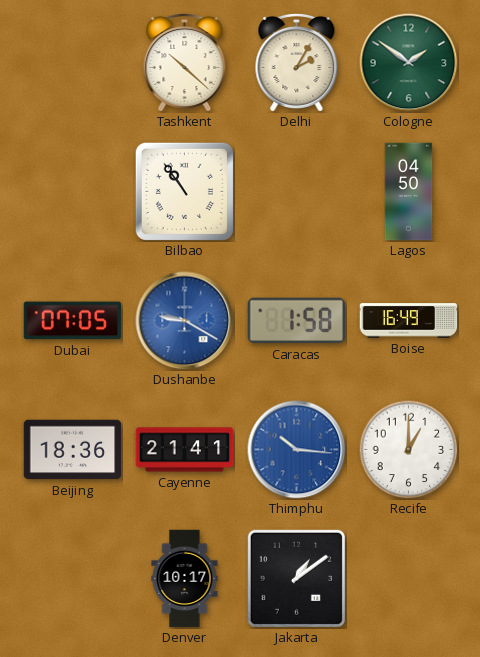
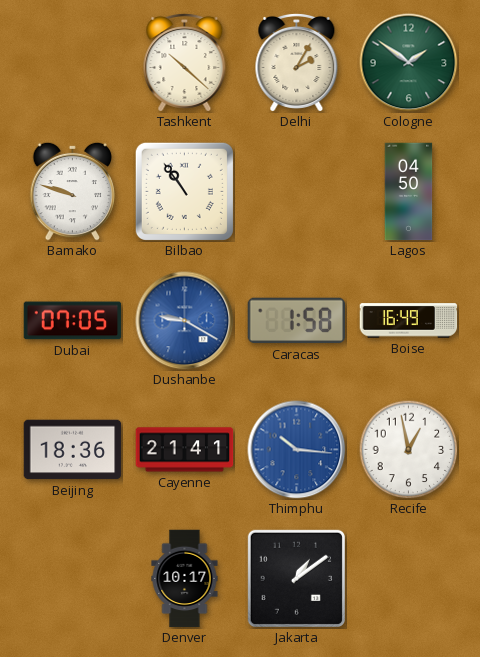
Bamako: none -> 9:48
Recife: 1:00 -> 12:58
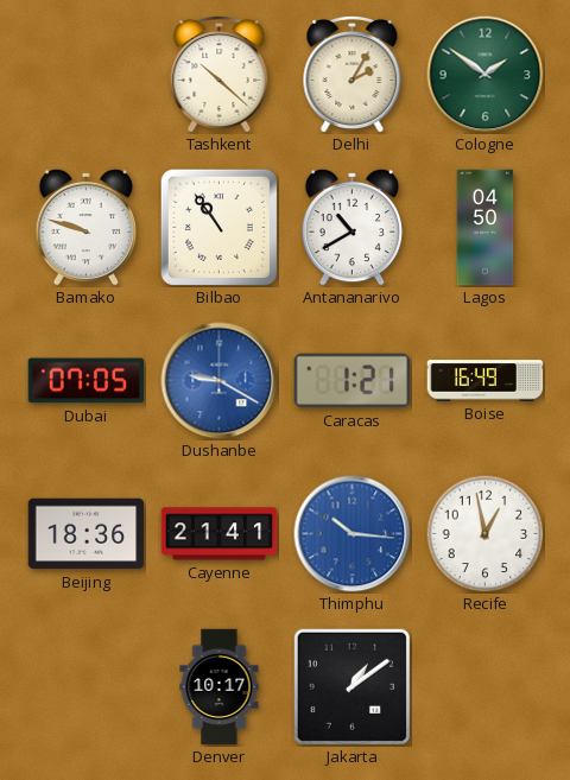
Antananarivo: none -> 10:40
Caracas: 1:58 -> 1:21
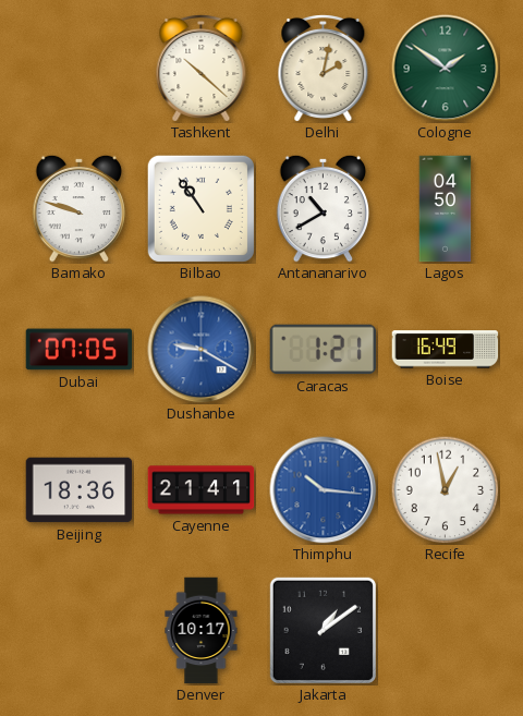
Delhi: 2:05 -> 2:02
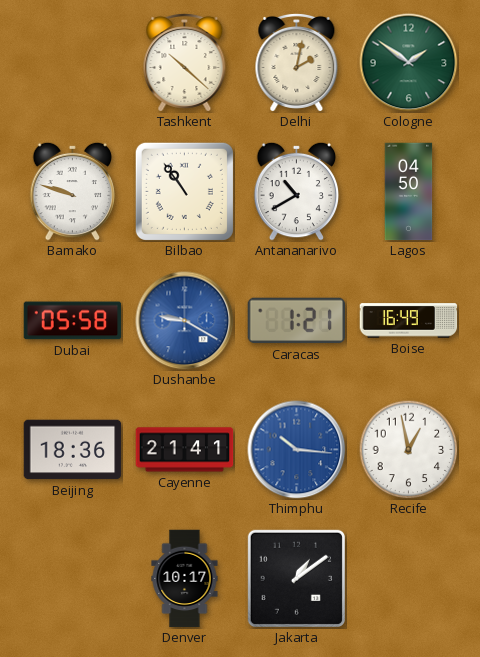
Dubai: 07:05 -> 05:58
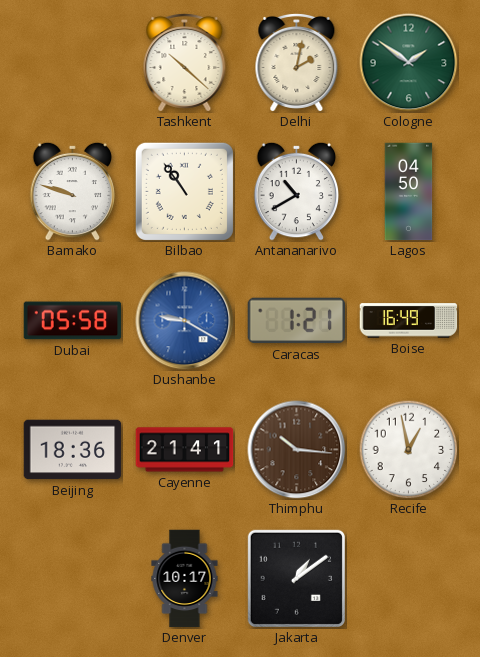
Thimphu dial: blue -> brown
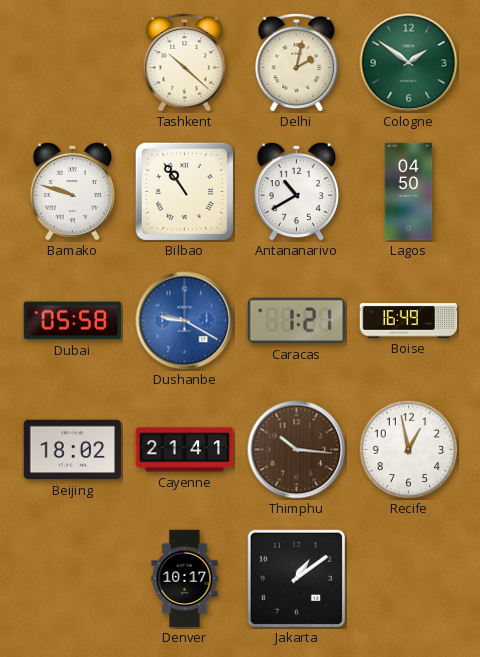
Beijing: 18:36 -> 18:02
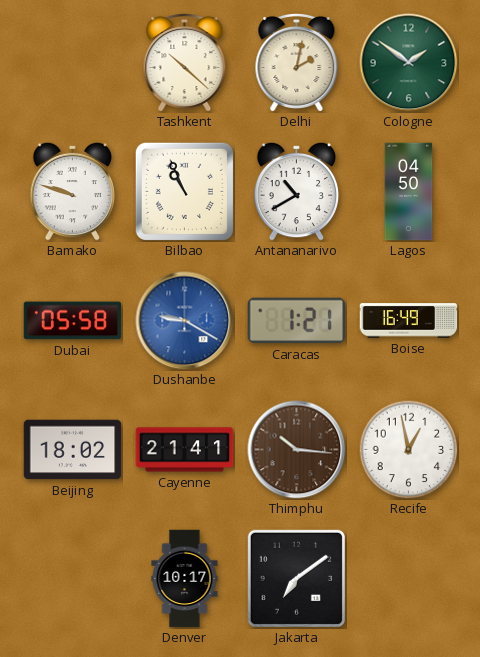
Bilbao: 10:54 -> 10:56
Jakarta: 1:09 -> 7:09
